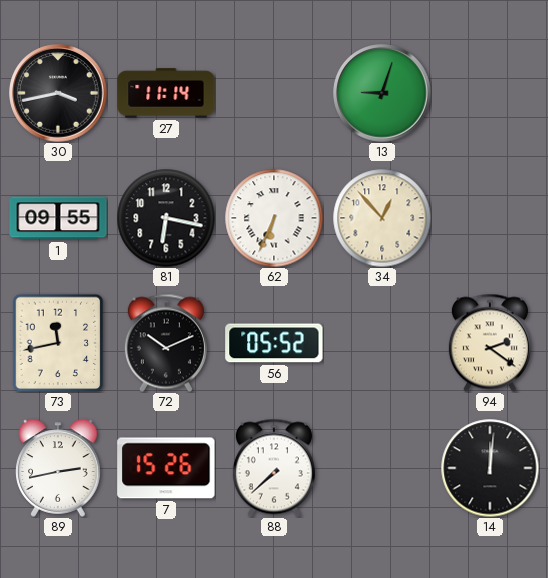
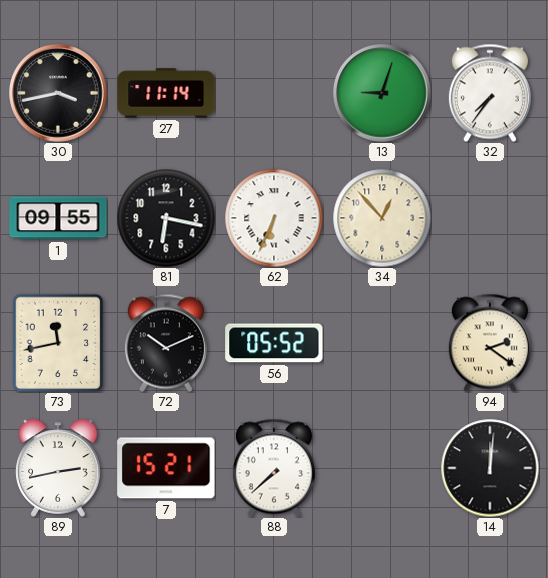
32: none -> 7:36
7: 15:26 -> 15:21
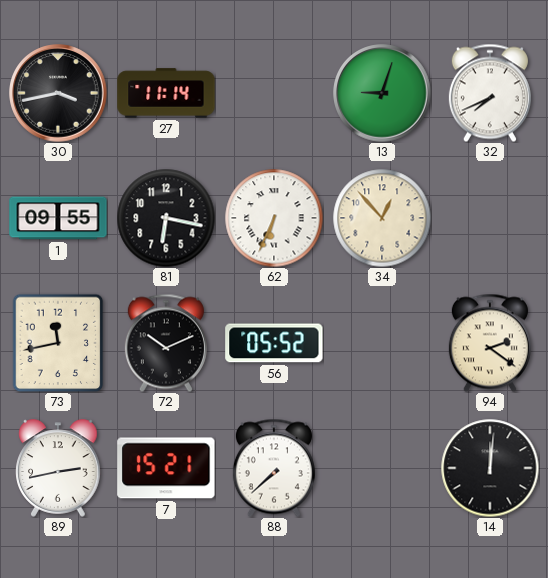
32: 7:36 -> 7:41
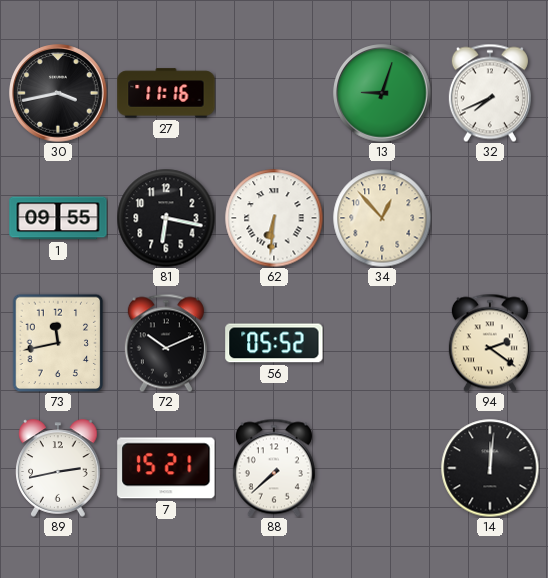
27: 11:14 -> 11:16
62: 6:34 -> 6:31
